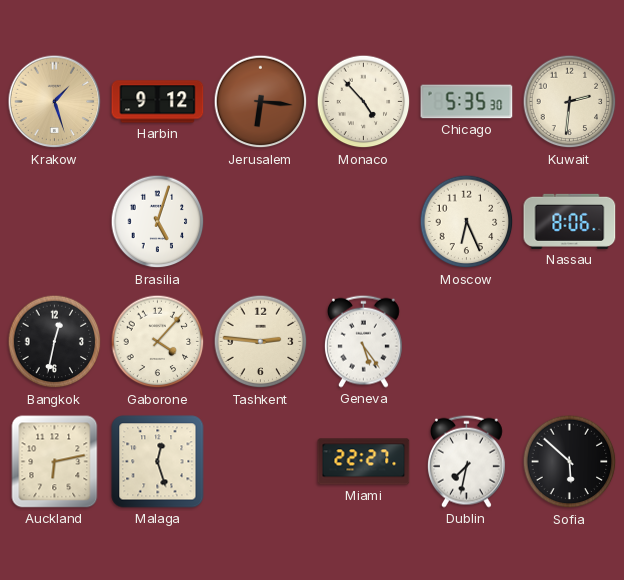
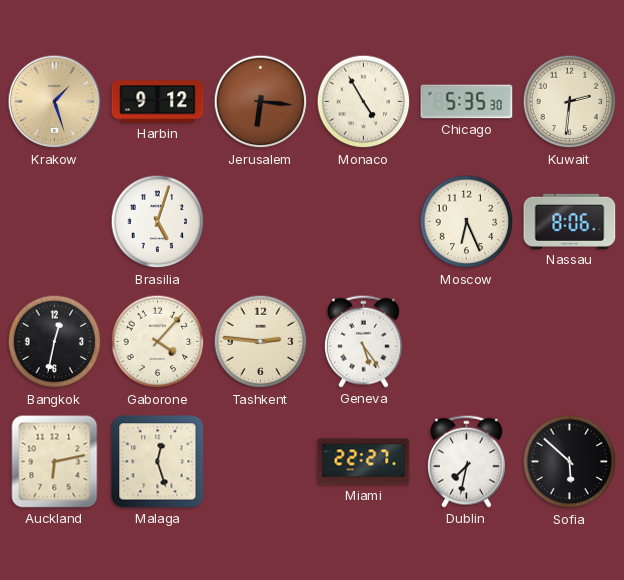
Monaco: 4:53 -> 4:55
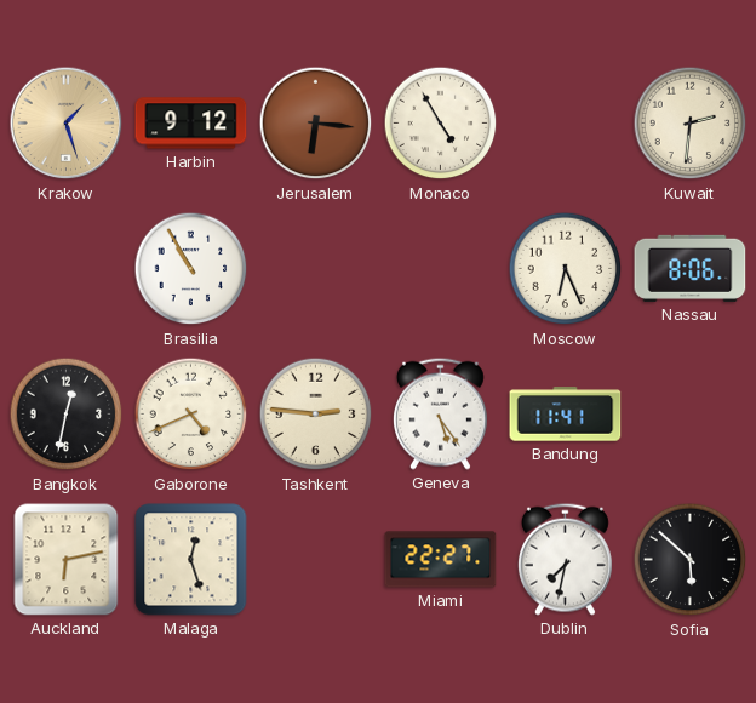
Chicago: 5:35 -> none
Brasilia: 5:03 -> 10:55
Gaborone: 4:07 -> 4:41
Bandung: none -> 11:41
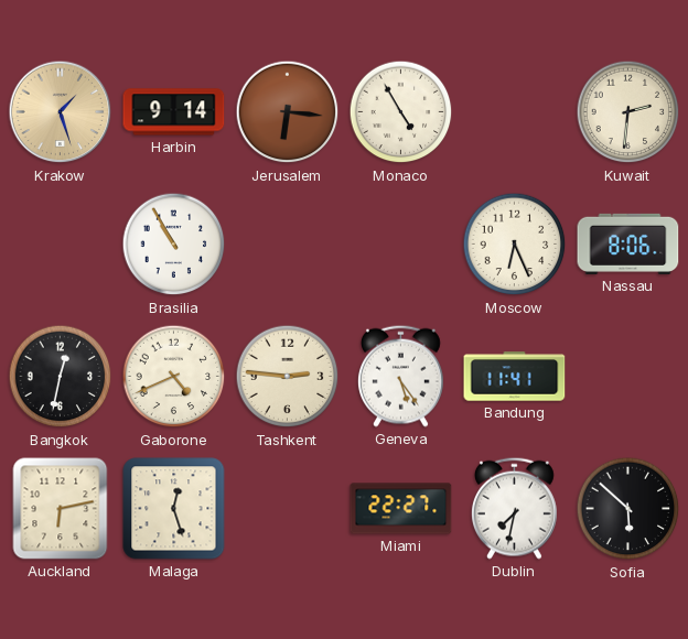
Harbin: 9:12 -> 9:14
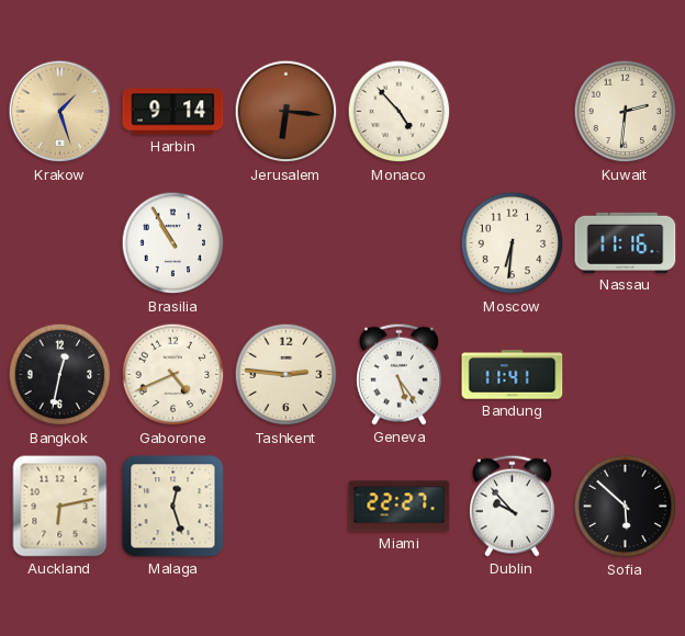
Monaco: 4:55 -> 4:53
Moscow: 6:26 -> 6:31
Nassau: 8:06 -> 11:16
Dublin: 7:32 -> 9:53
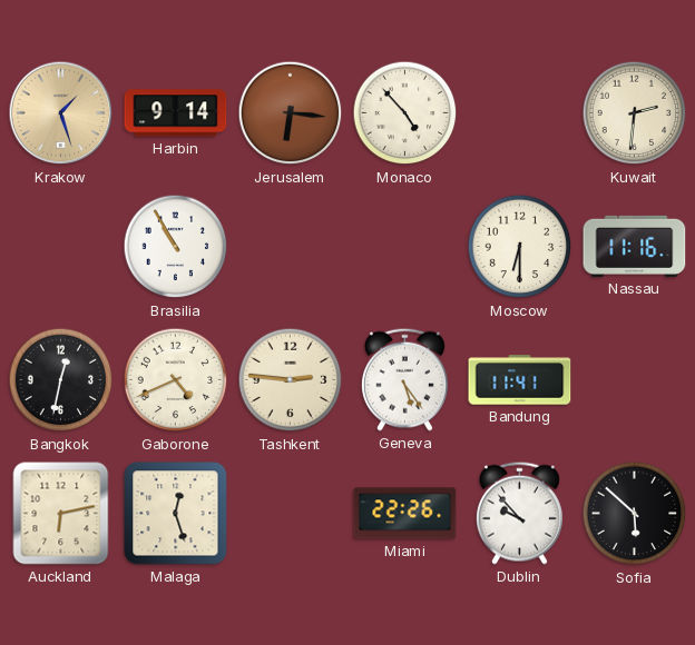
Moscow: 6:31 -> 6:30
Miami: 22:27 -> 22:26
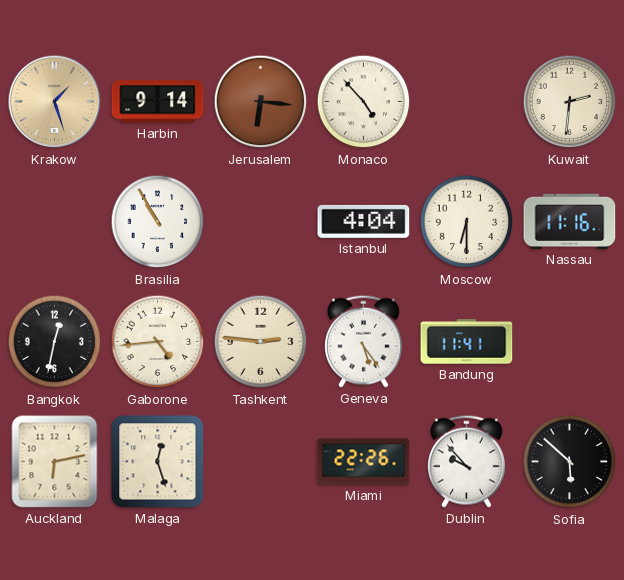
Istanbul: none -> 4:04
Gaborone: 4:41 -> 4:44
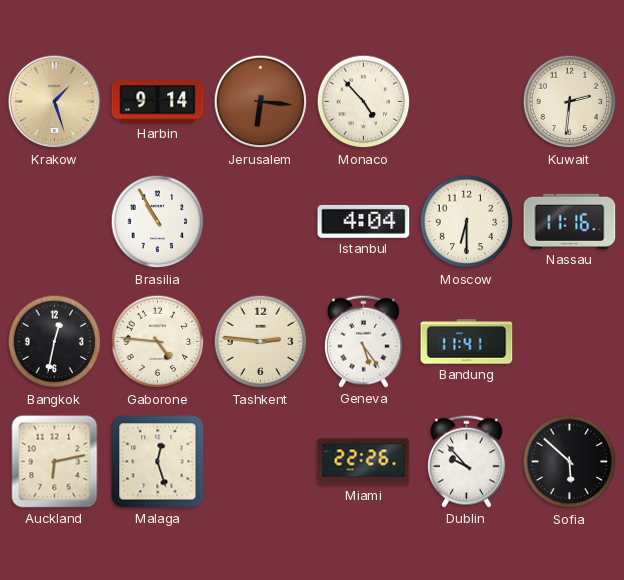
Gaborone: 4:44 -> 4:46
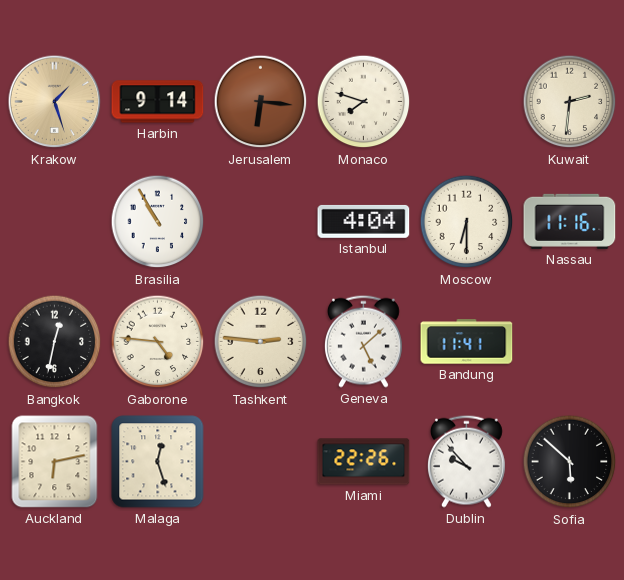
Monaco: 4:53 -> 7:48
Geneva: 5:24 -> 5:08
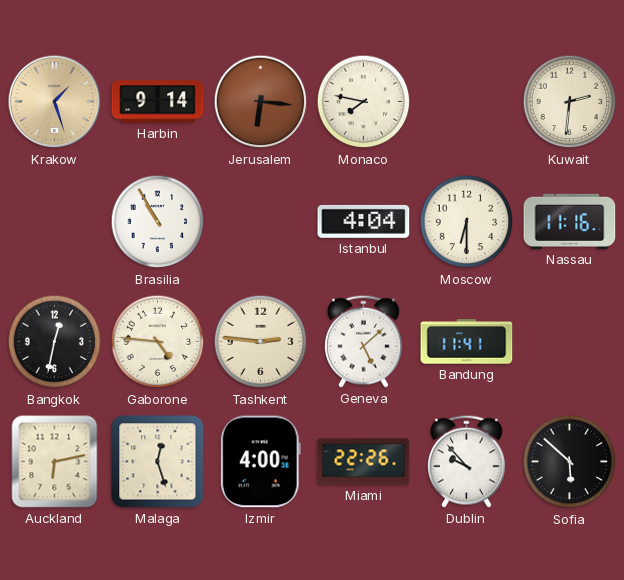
Monaco: 7:48 -> 7:47
Izmir: none -> 4:00
